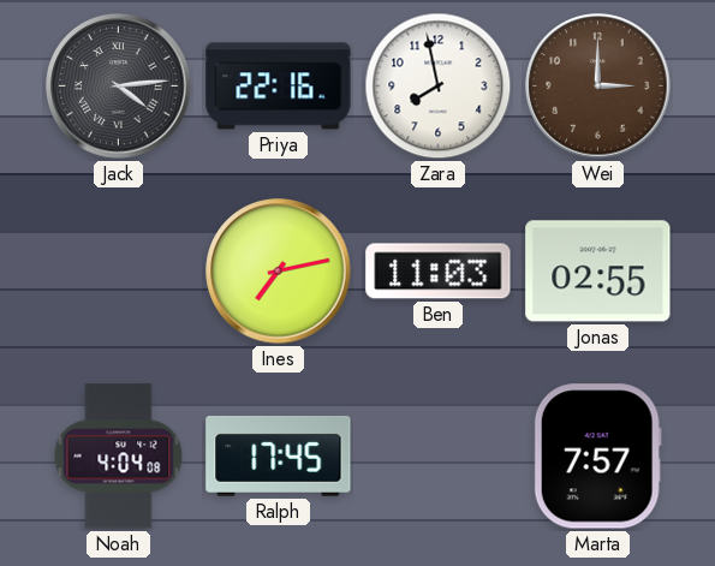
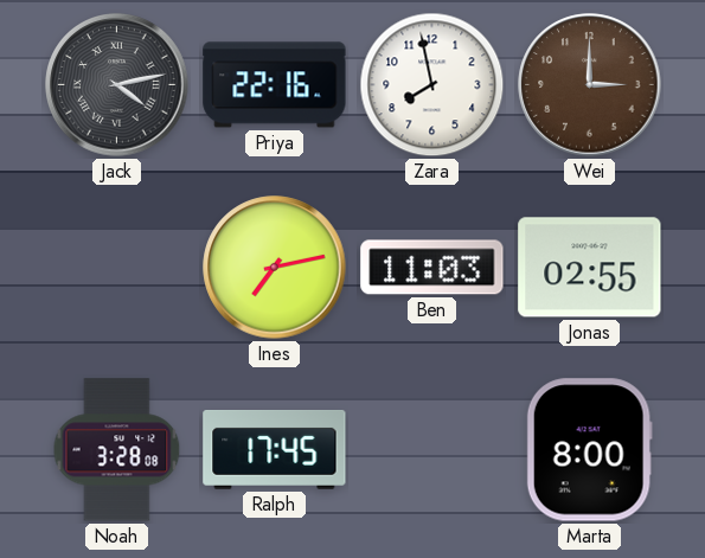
Jack: 4:14 -> 4:13
Noah: 4:04 -> 3:28
Marta: 7:57 -> 8:00
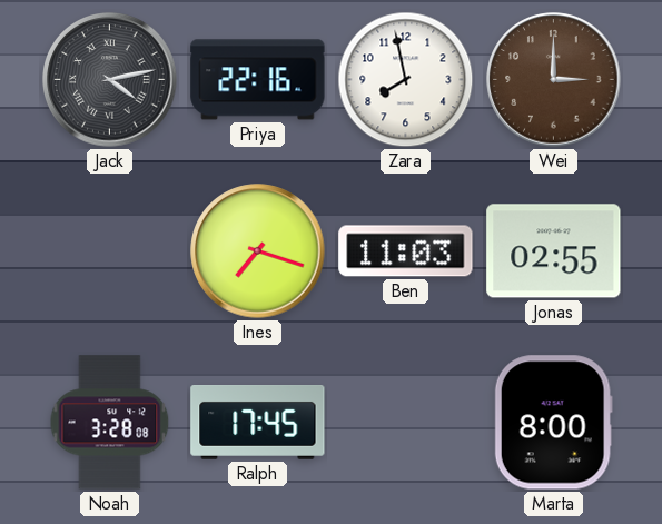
Ines: 7:13 -> 7:18
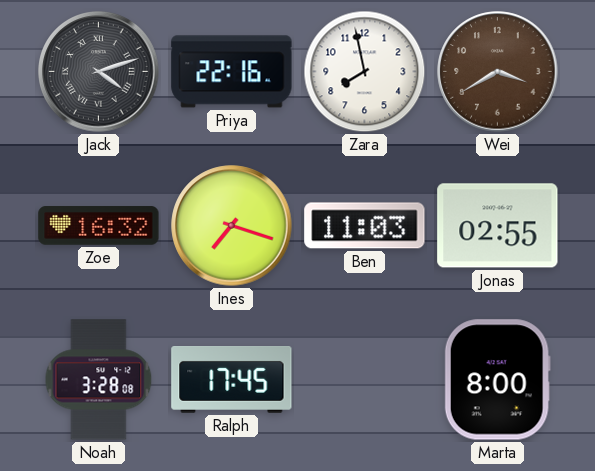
Jack: 4:13 -> 4:12
Wei: 3:00 -> 3:40
Zoe: none -> 16:32
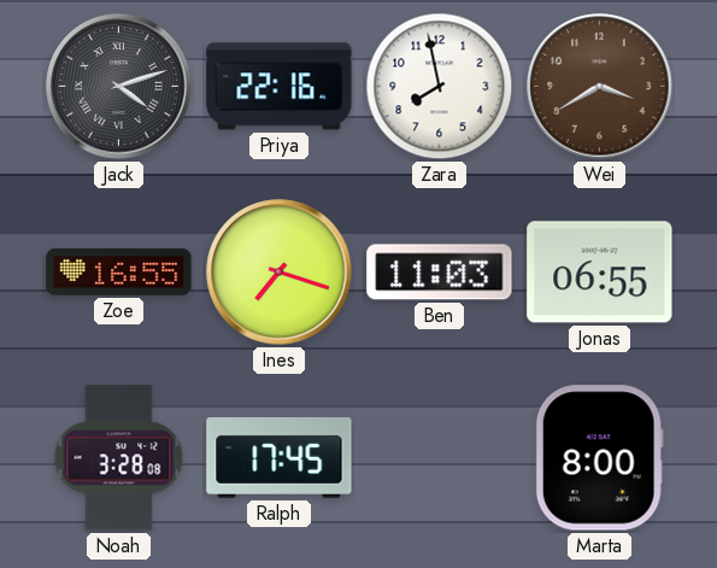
Zoe: 16:32 -> 16:55
Jonas: 02:55 -> 06:55
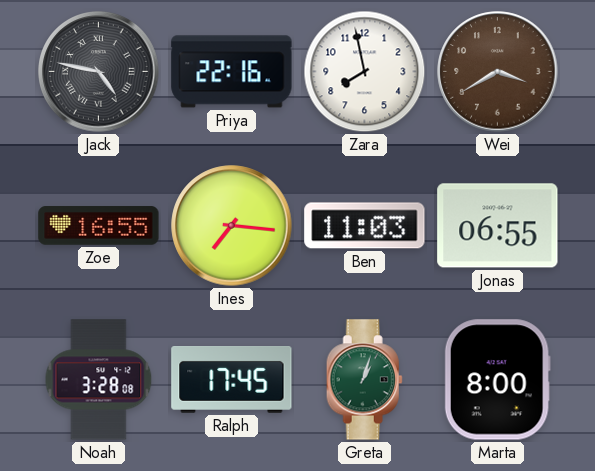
Jack: 4:12 -> 4:47
Ines: 7:18 -> 7:16
Greta: none -> 1:03
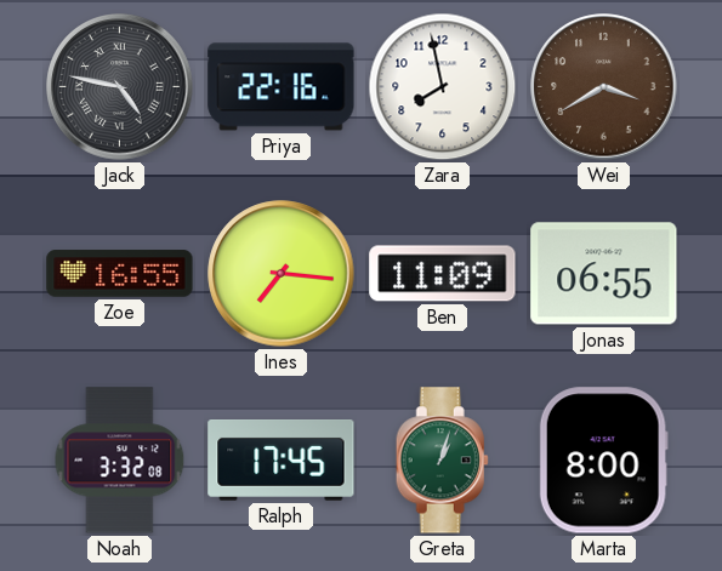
Ben: 11:03 -> 11:09
Noah: 3:28 -> 3:32
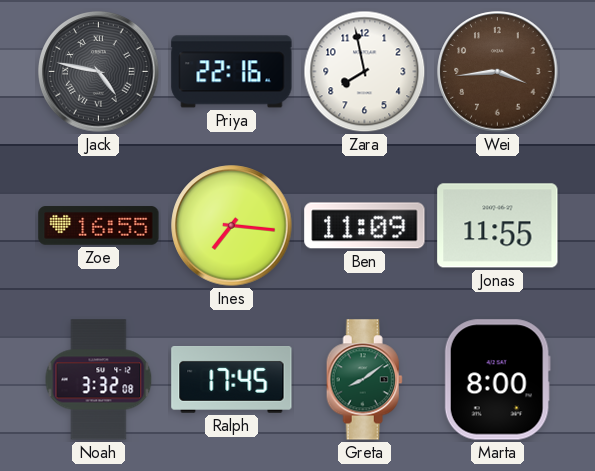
Wei: 3:40 -> 3:44
Jonas: 06:55 -> 11:55
Greta: 1:03 -> 8:09
